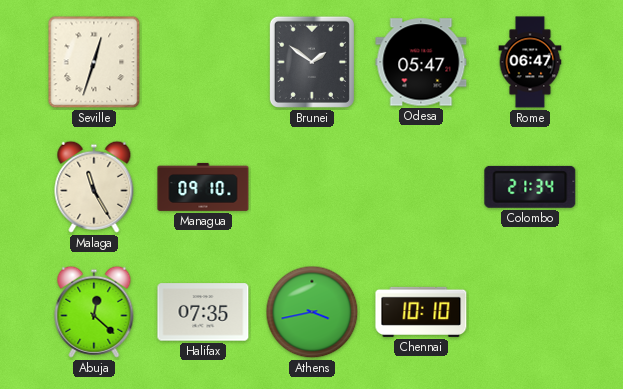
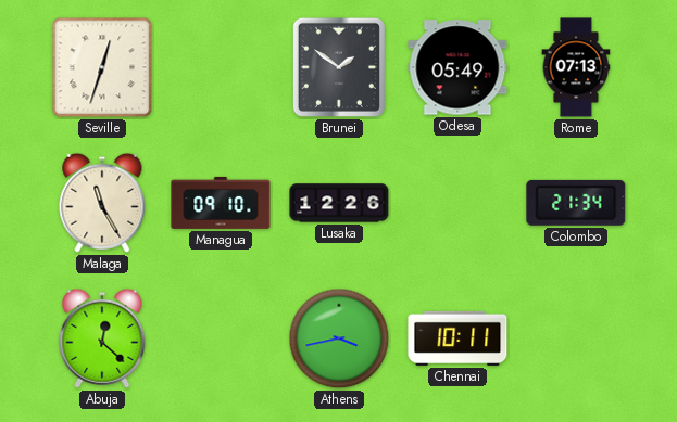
Odesa: 05:47 -> 05:49
Rome: 06:47 -> 07:13
Lusaka: none -> 12:26
Halifax: 07:35 -> none
Chennai: 10:10 -> 10:11
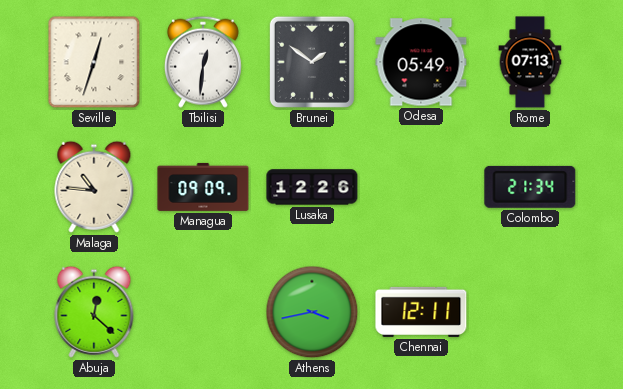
Tbilisi: none -> 12:31
Malaga: 11:25 -> 10:46
Managua: 09:10 -> 09:09
Chennai: 10:11 -> 12:11
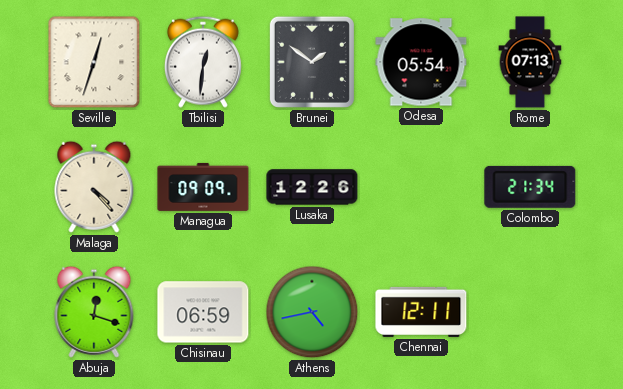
Odesa: 05:49 -> 05:54
Malaga: 10:46 -> 4:23
Abuja: 12:22 -> 12:18
Chisinau: none -> 06:59
Athens: 3:43 -> 4:43
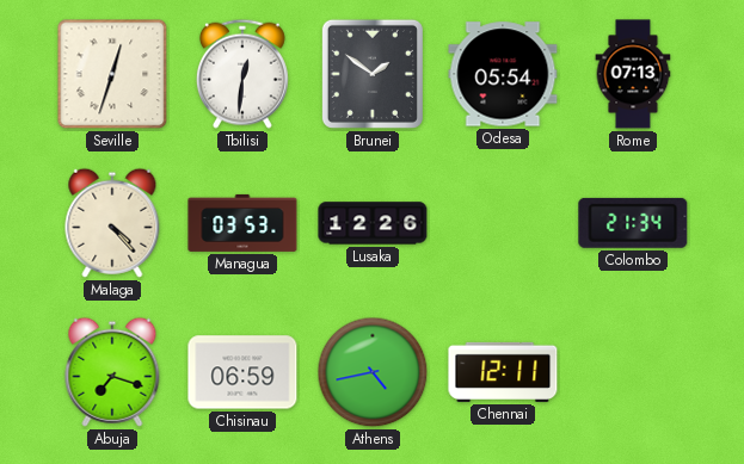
Managua: 09:09 -> 03:53
Abuja: 12:18 -> 7:18
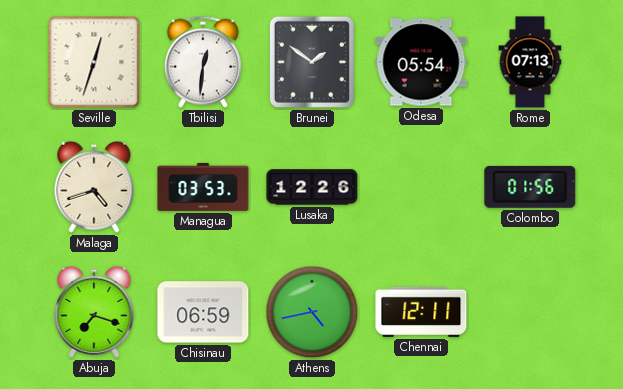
Malaga: 4:23 -> 4:42
Colombo: 21:34 -> 01:56
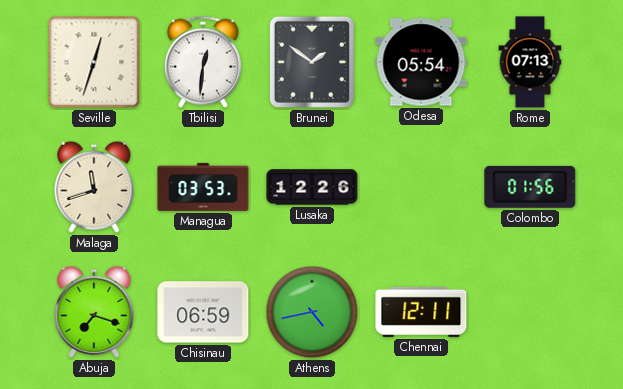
Malaga: 4:42 -> 11:42
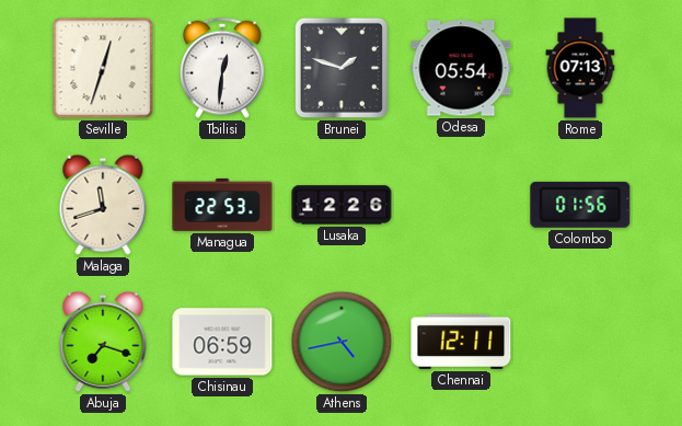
Brunei: 1:51 -> 1:48
Managua: 03:53 -> 22:53
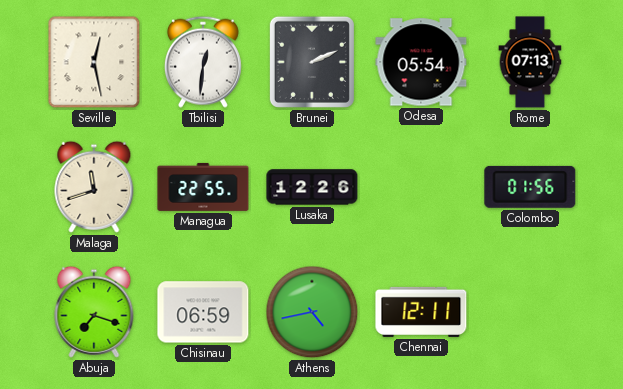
Seville: 12:33 -> 12:28
Brunei: 1:48 -> 2:11
Managua: 22:53 -> 22:55
